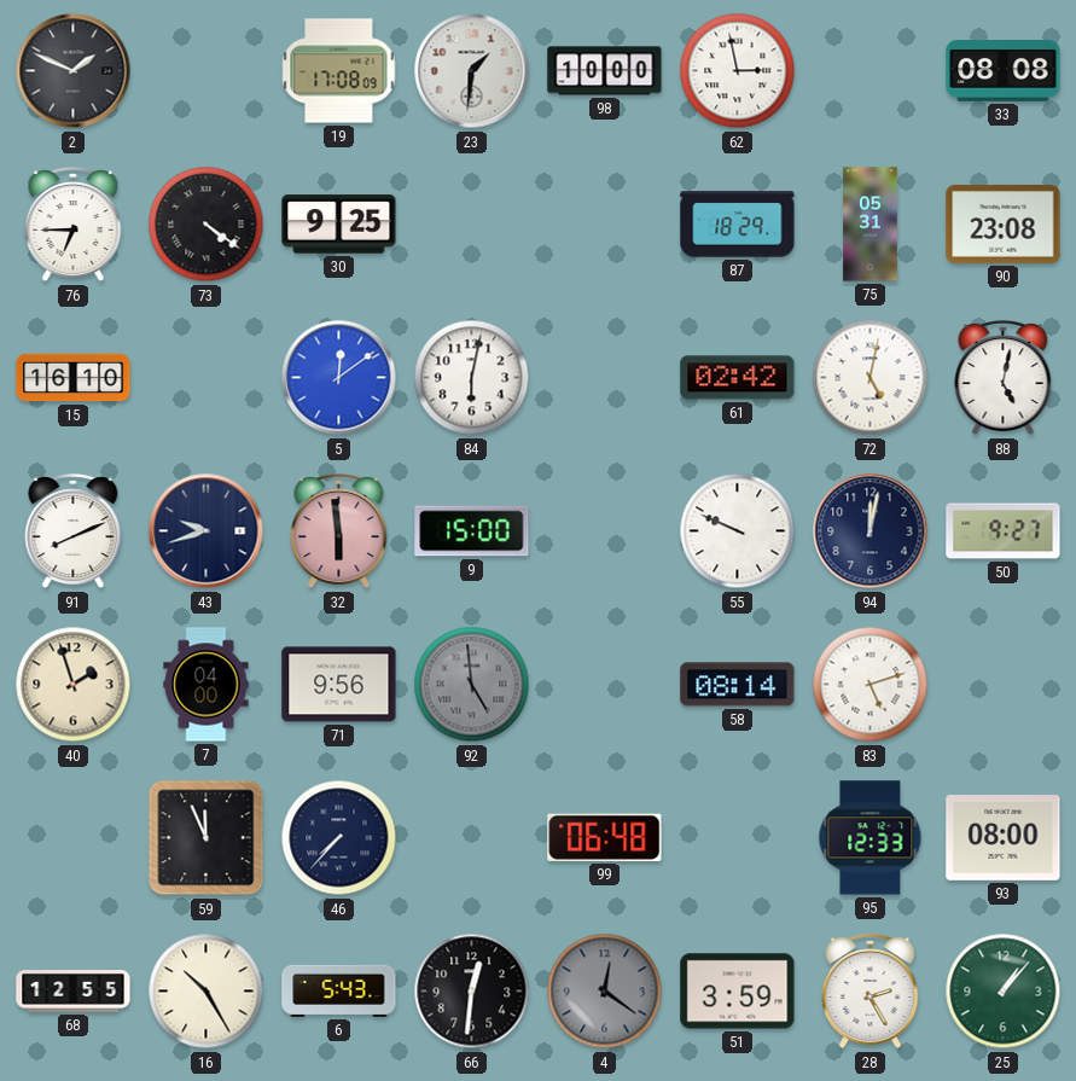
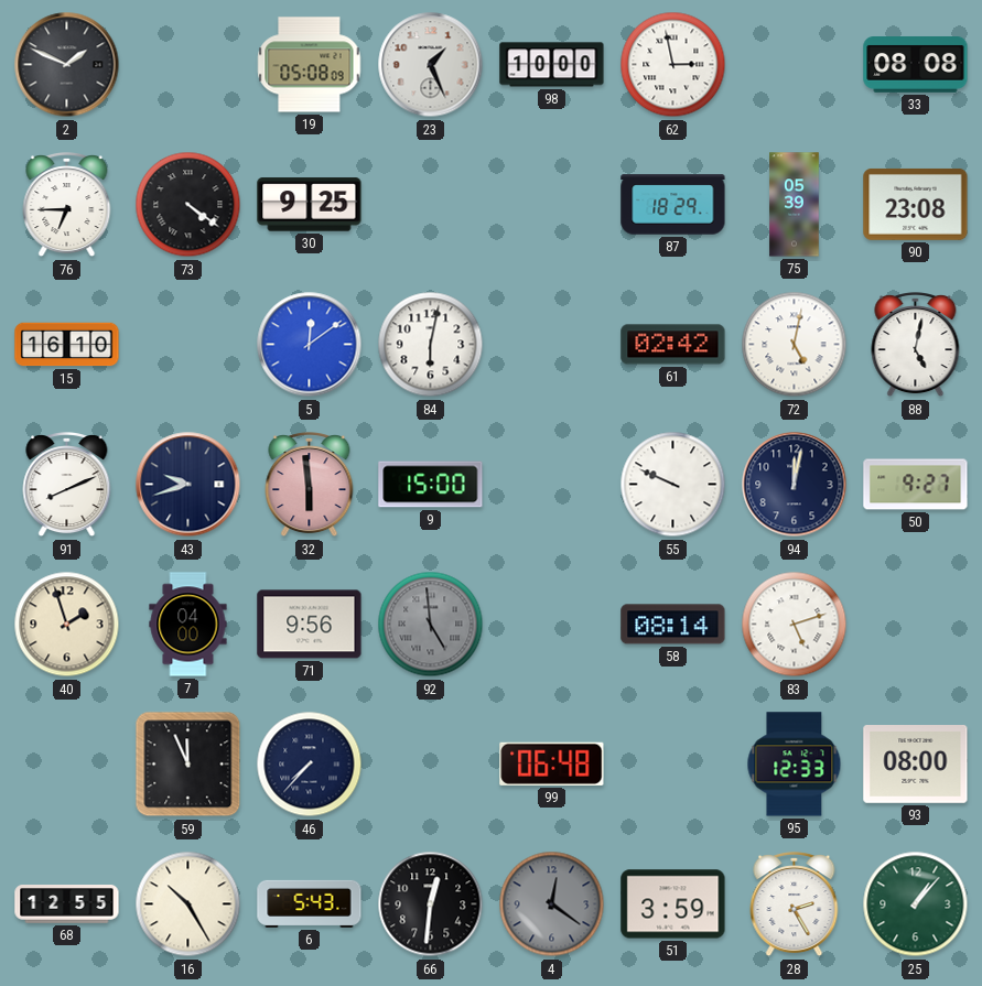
19: 17:08 -> 05:08
23: 1:31 -> 1:26
75: 05:31 -> 05:39
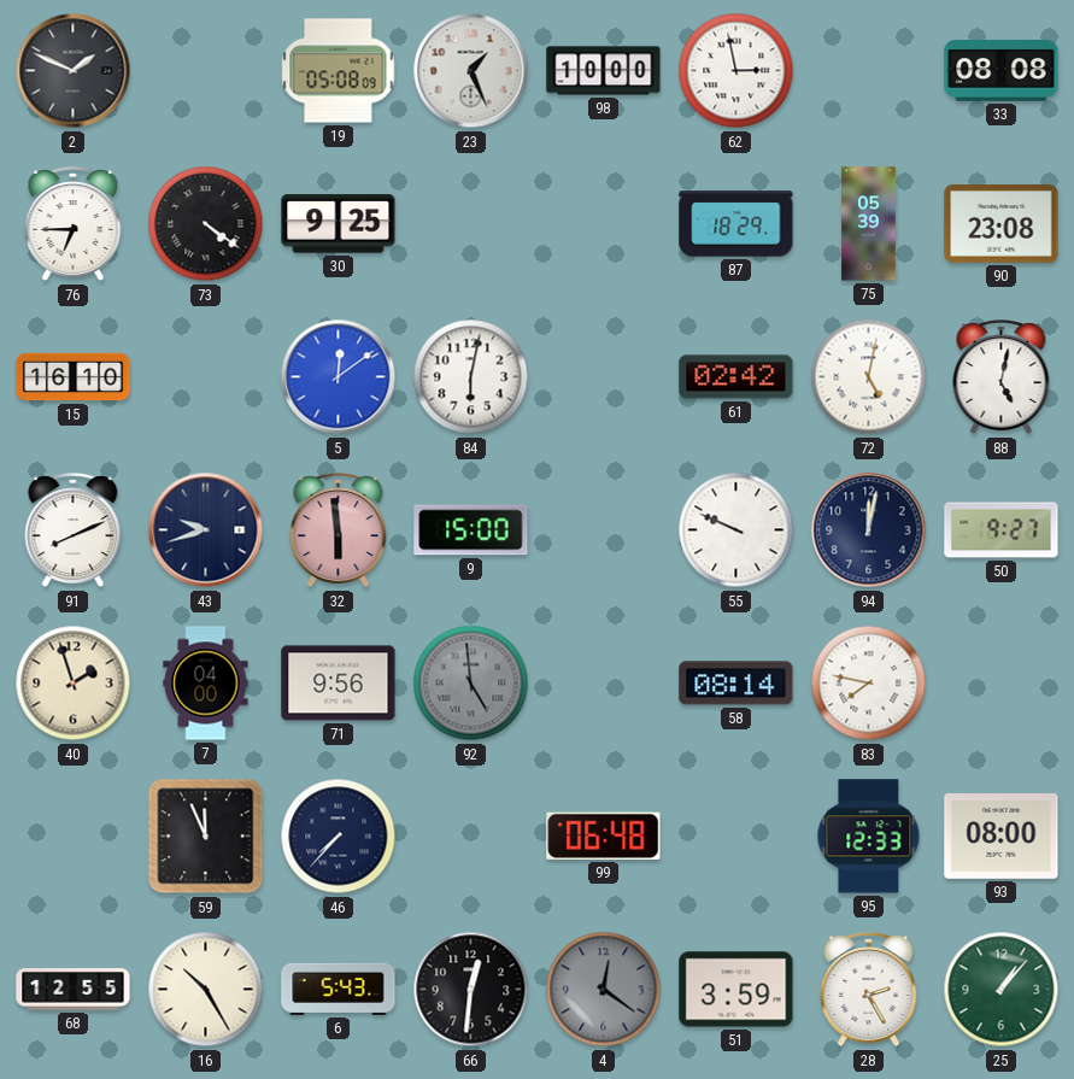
83: 5:12 -> 7:47
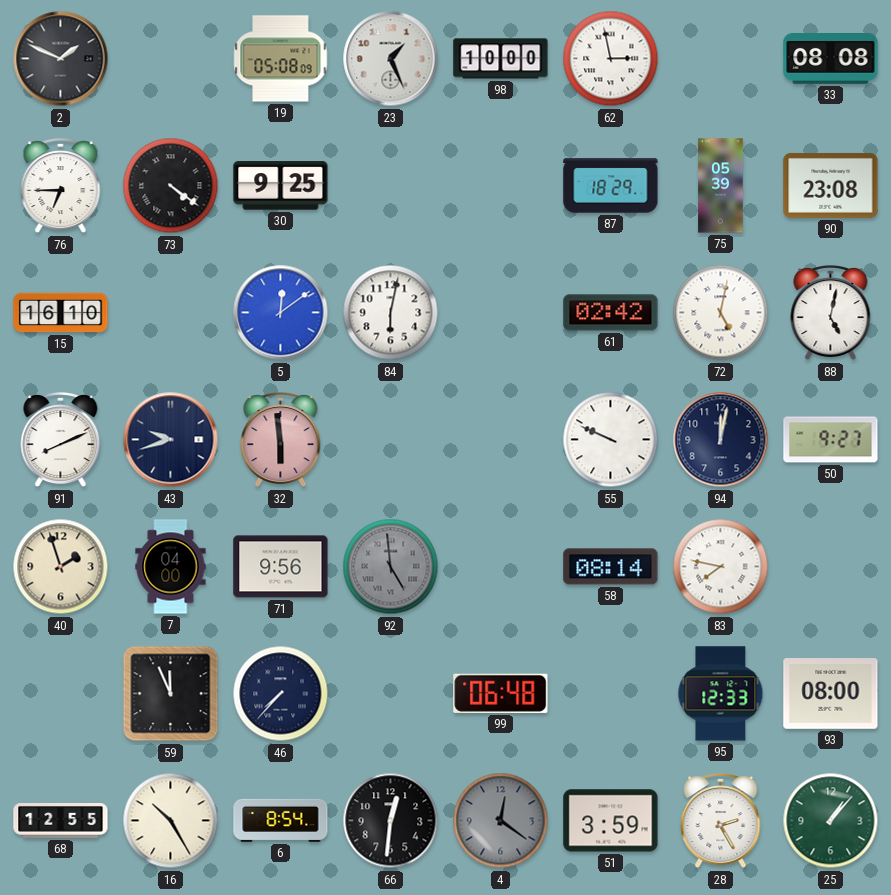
9: 15:00 -> none
6: 5:43 -> 8:54
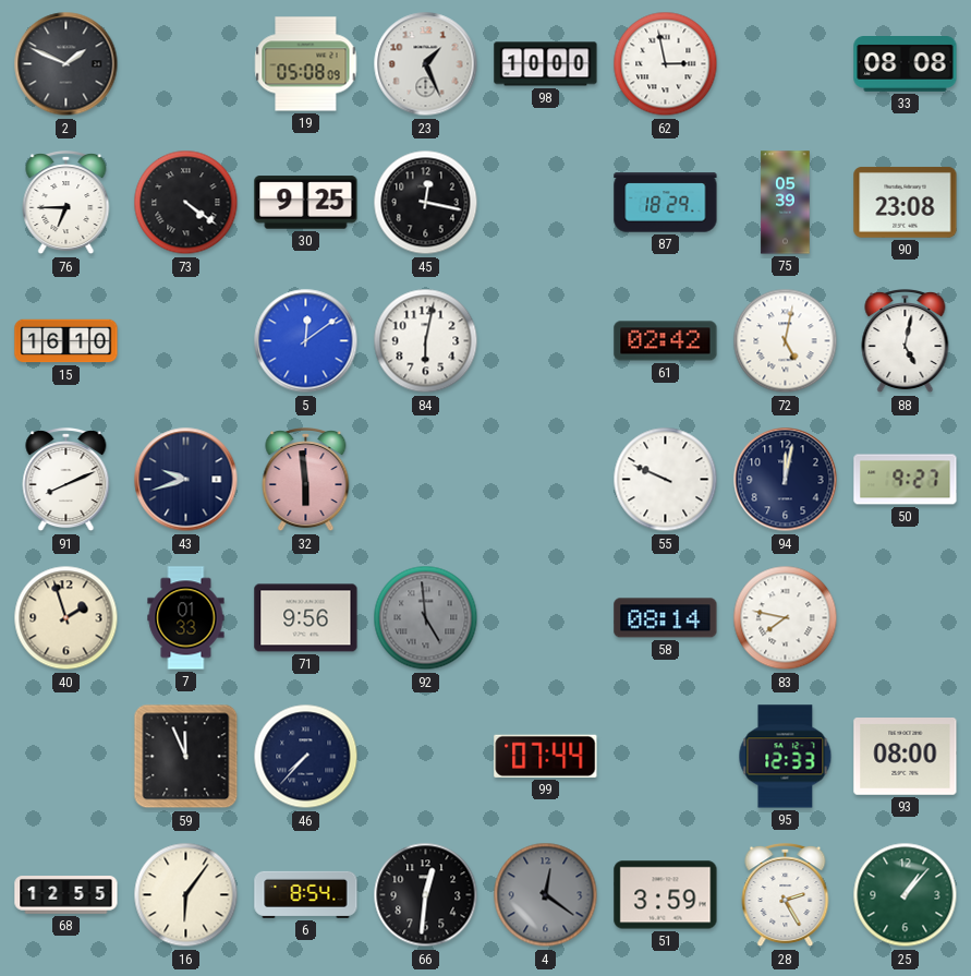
45: none -> 12:17
7: 04:00 -> 01:33
99: 06:48 -> 07:44
16: 10:25 -> 6:06
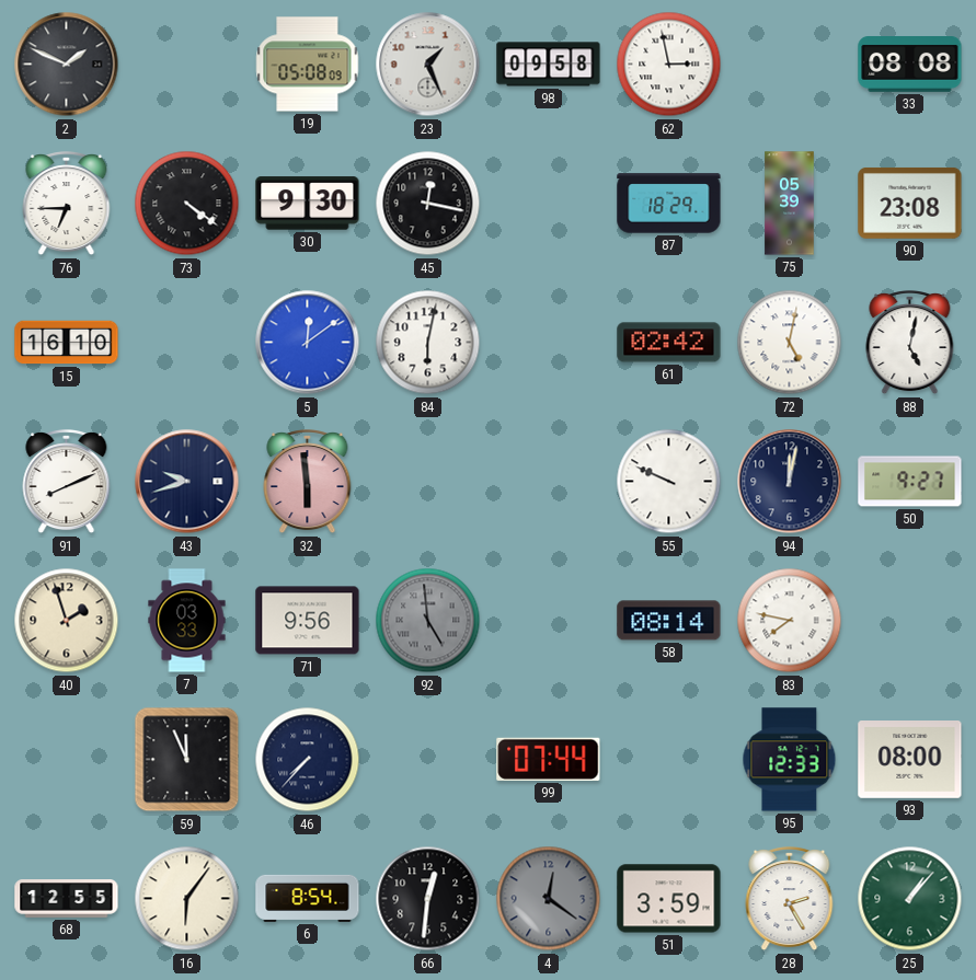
98: 10:00 -> 09:58
30: 9:25 -> 9:30
7: 01:33 -> 03:33
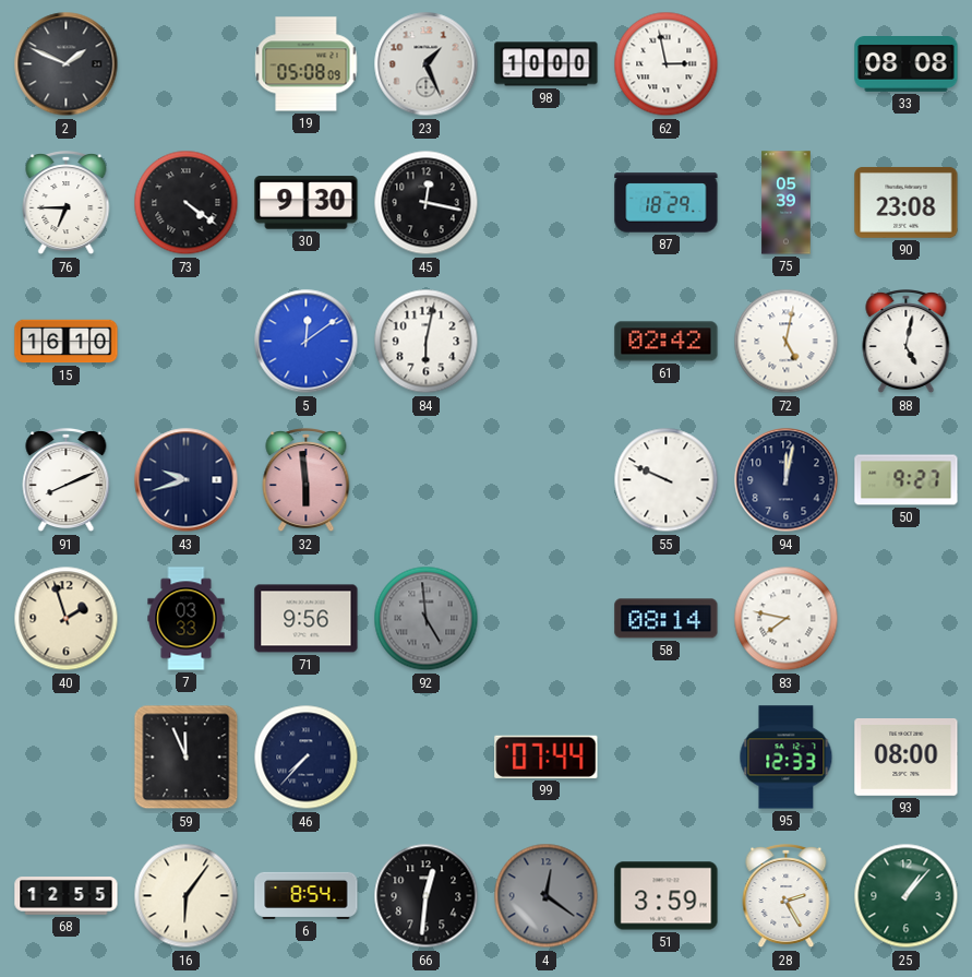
98: 09:58 -> 10:00
